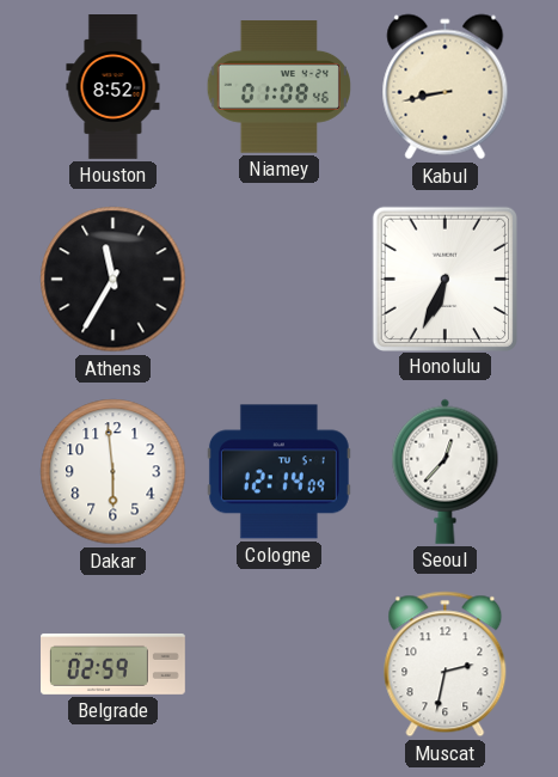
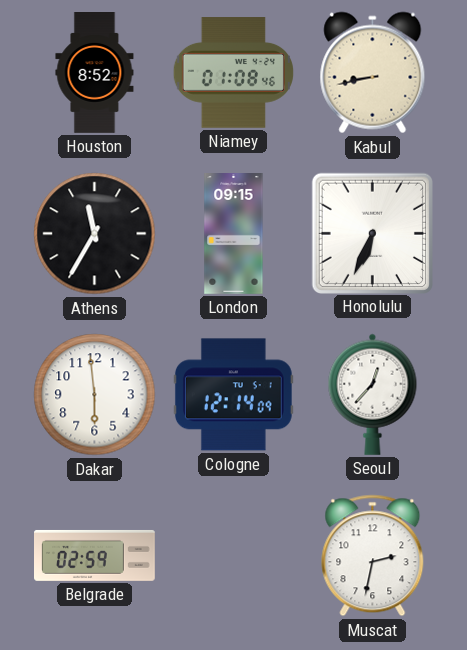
London: none -> 09:15
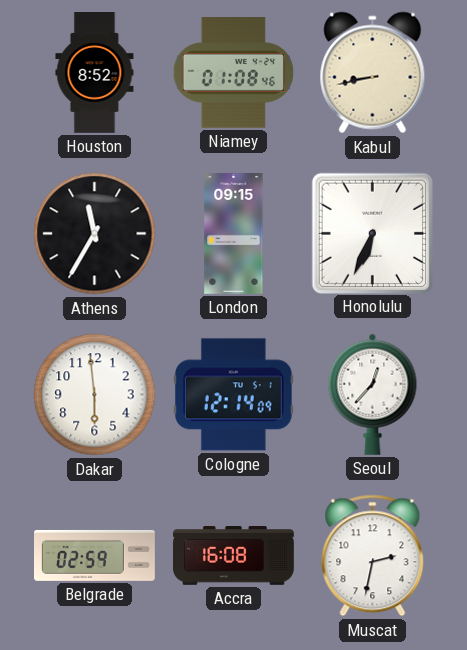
Accra: none -> 16:08
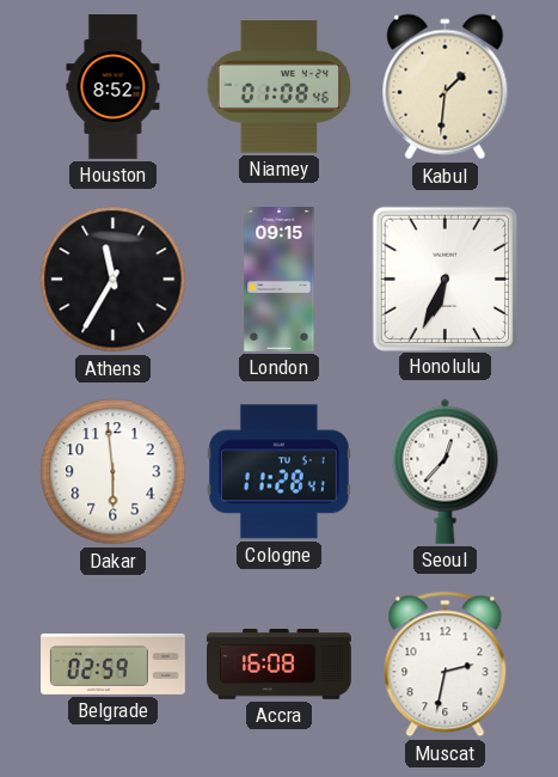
Kabul: 8:43 -> 1:31
Cologne: 12:14 -> 11:28
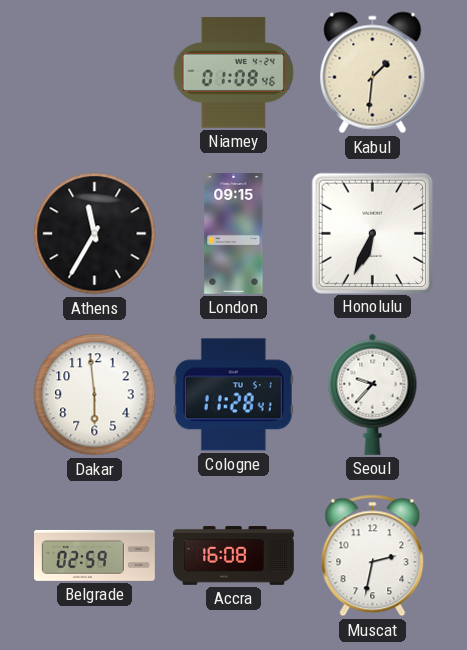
Houston: 8:52 -> none
Seoul: 12:37 -> 9:37
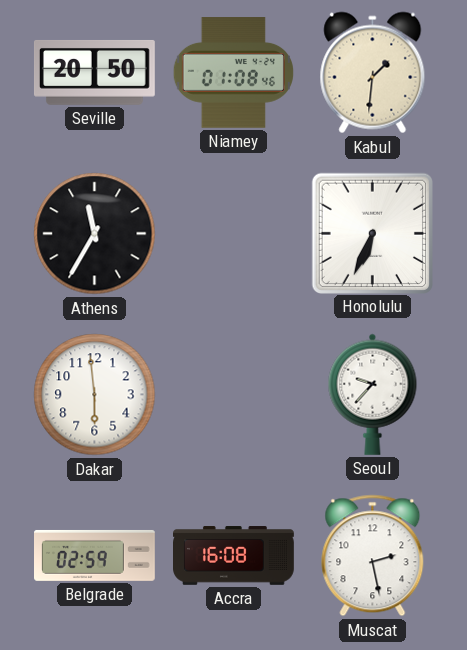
Seville: none -> 20:50
London: 09:15 -> none
Cologne: 11:28 -> none
Muscat: 2:32 -> 2:28
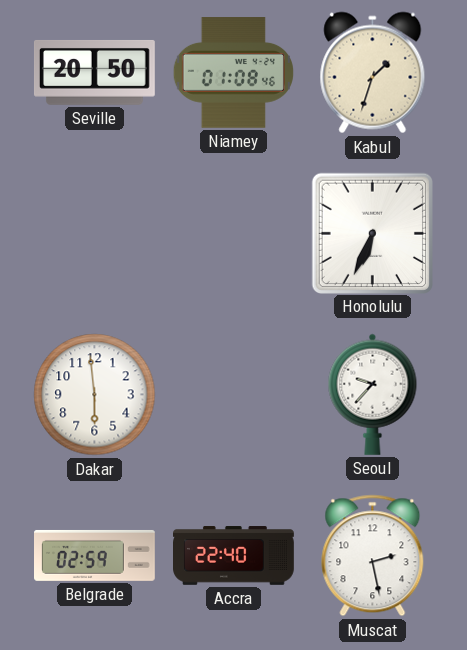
Kabul: 1:31 -> 1:33
Athens: 11:35 -> none
Accra: 16:08 -> 22:40
